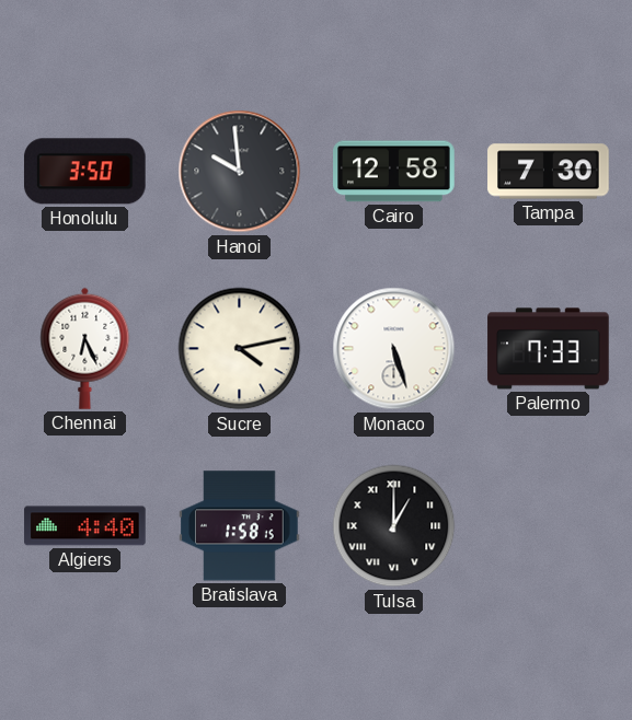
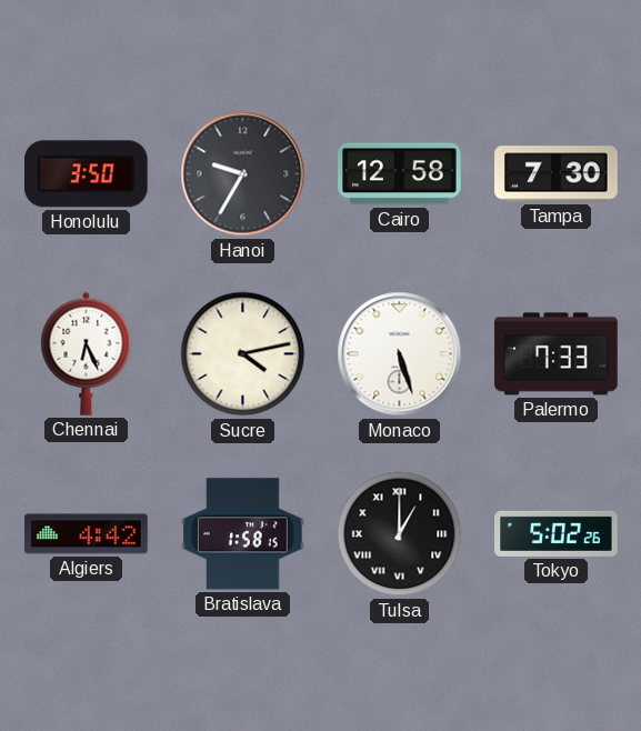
Hanoi: 9:59 -> 9:35
Algiers: 4:40 -> 4:42
Tokyo: none -> 5:02
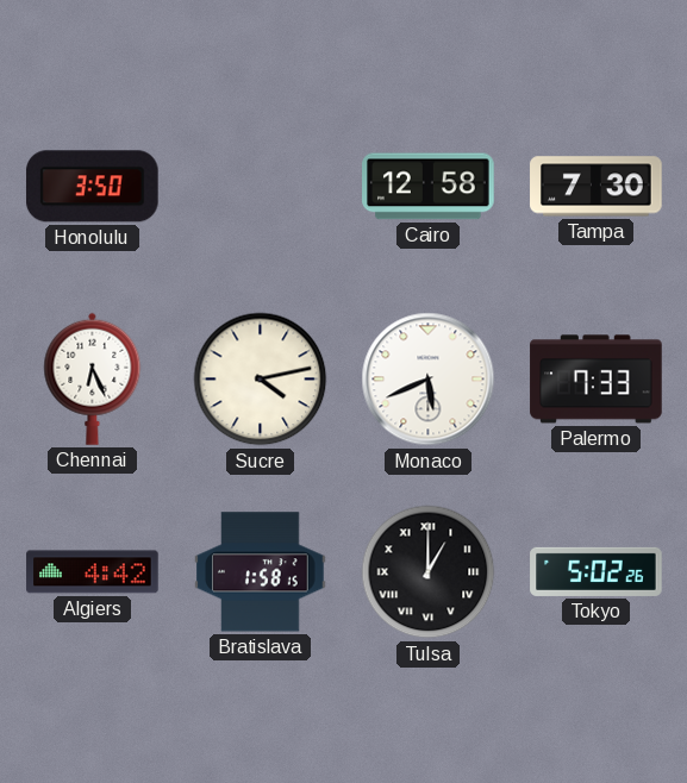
Hanoi: 9:35 -> none
Monaco: 5:27 -> 5:41
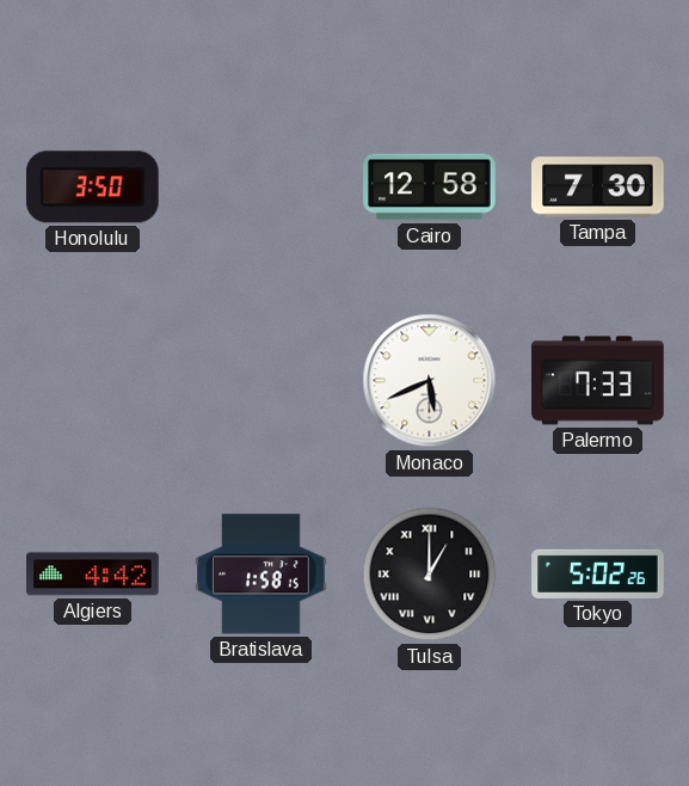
Chennai: 6:26 -> none
Sucre: 4:13 -> none
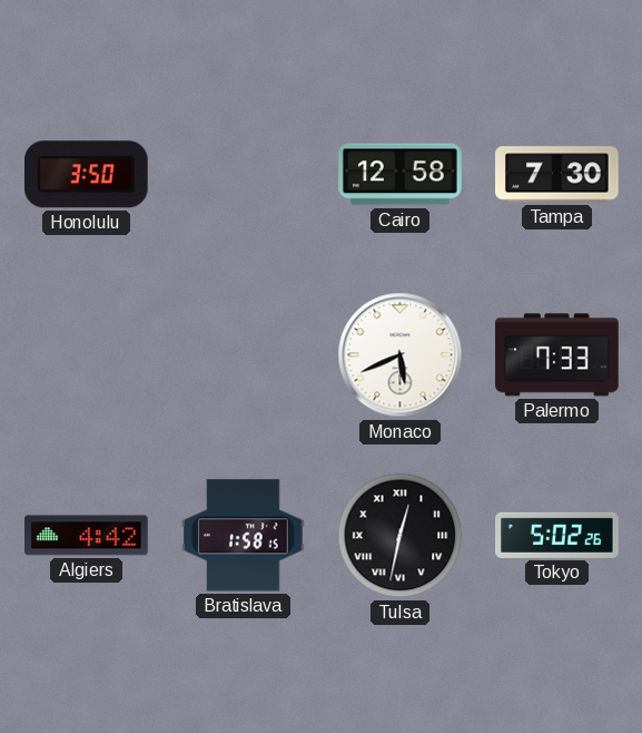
Tulsa: 1:00 -> 12:32
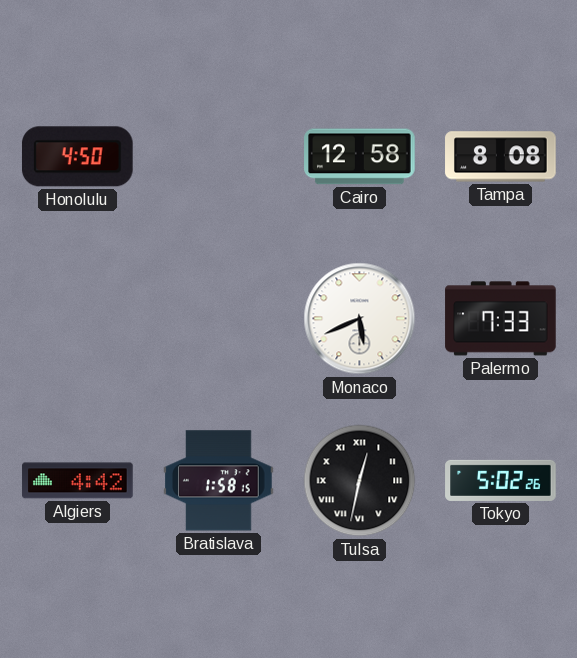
Honolulu: 3:50 -> 4:50
Tampa: 7:30 -> 8:08
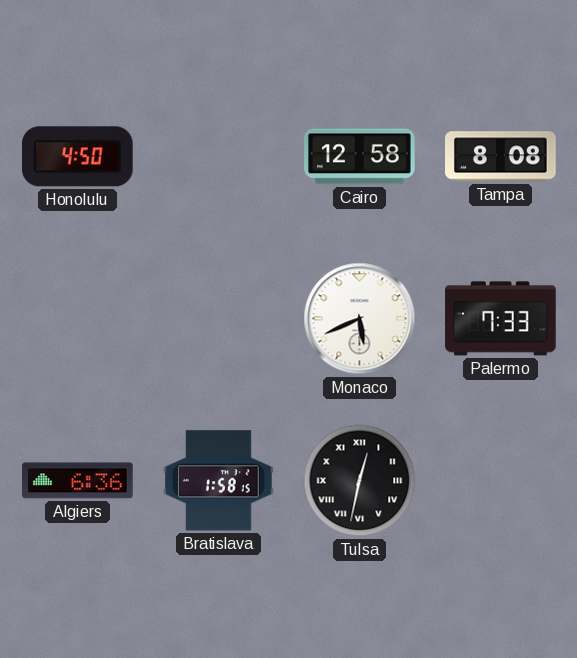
Algiers: 4:42 -> 6:36
Tokyo: 5:02 -> none
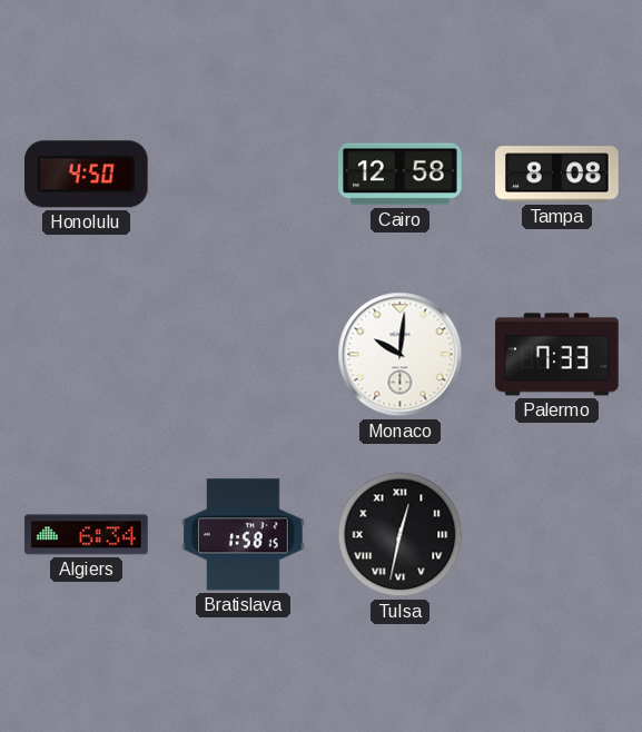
Monaco: 5:41 -> 10:01
Algiers: 6:36 -> 6:34
